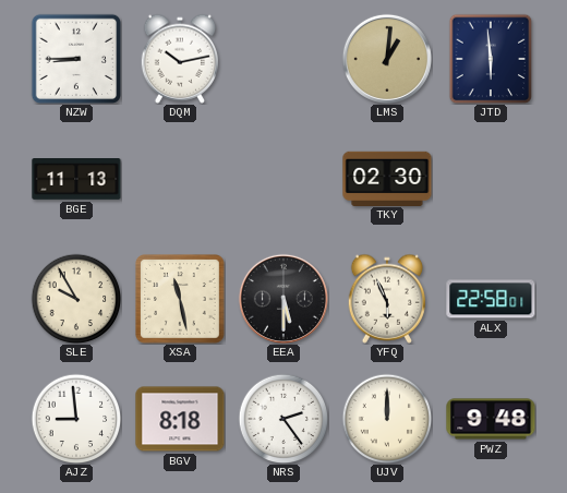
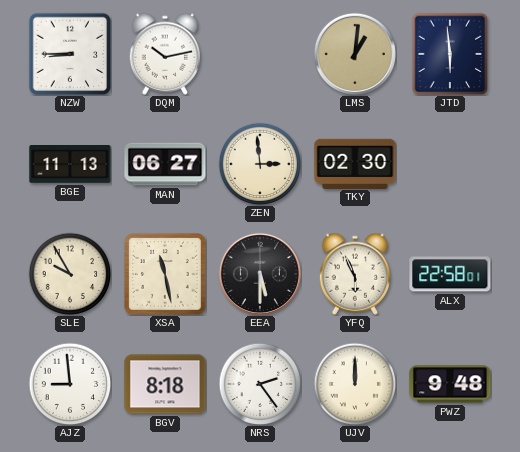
MAN: none -> 06:27
ZEN: none -> 2:59
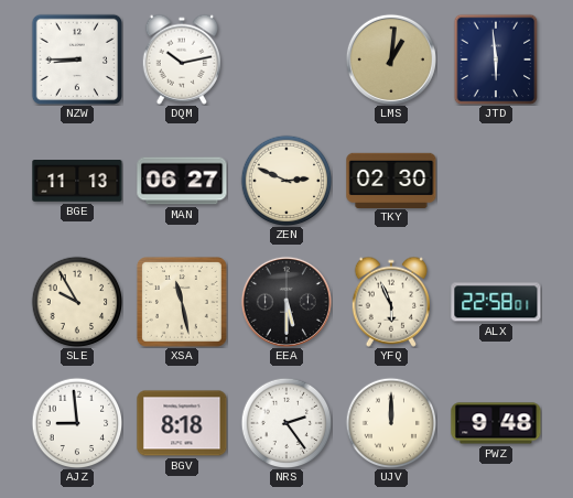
ZEN: 2:59 -> 2:49
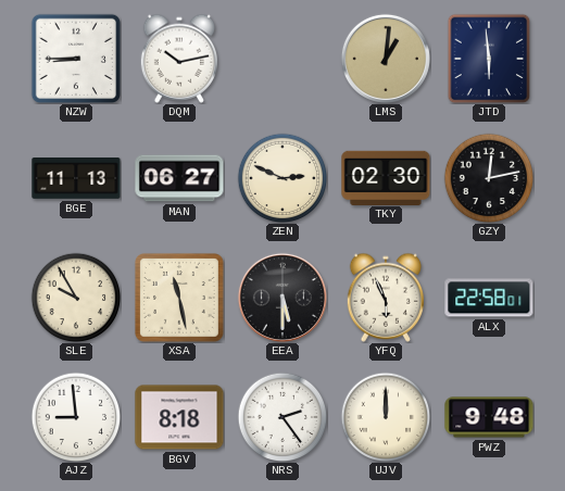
GZY: none -> 12:13
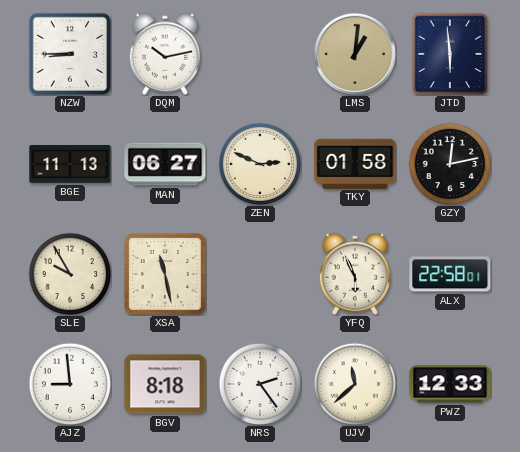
TKY: 02:30 -> 01:58
EEA: 5:30 -> none
UJV: 12:00 -> 11:38
PWZ: 9:48 -> 12:33
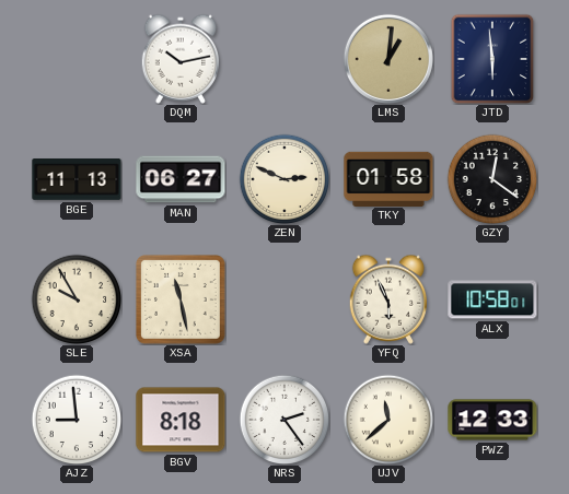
NZW: 8:45 -> none
GZY: 12:13 -> 12:21
ALX: 22:58 -> 10:58
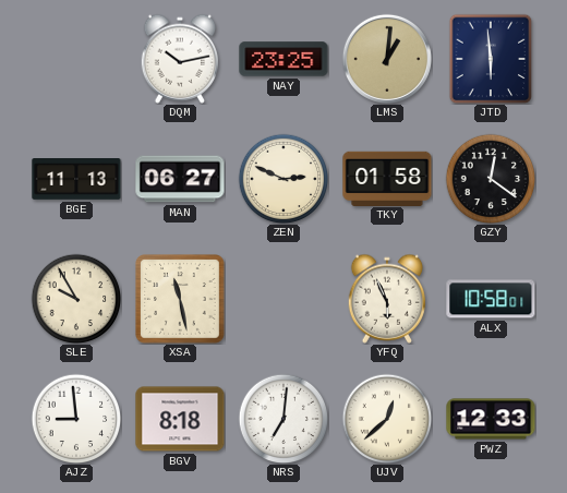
NAY: none -> 23:25
NRS: 2:24 -> 7:01
UJV: 11:38 -> 12:38
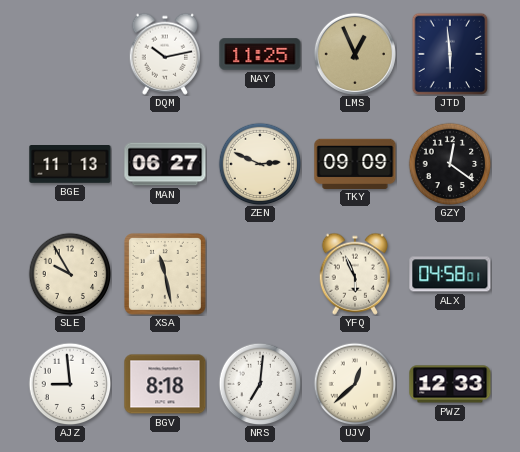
NAY: 23:25 -> 11:25
LMS: 1:01 -> 12:56
TKY: 01:58 -> 09:09
ALX: 10:58 -> 04:58
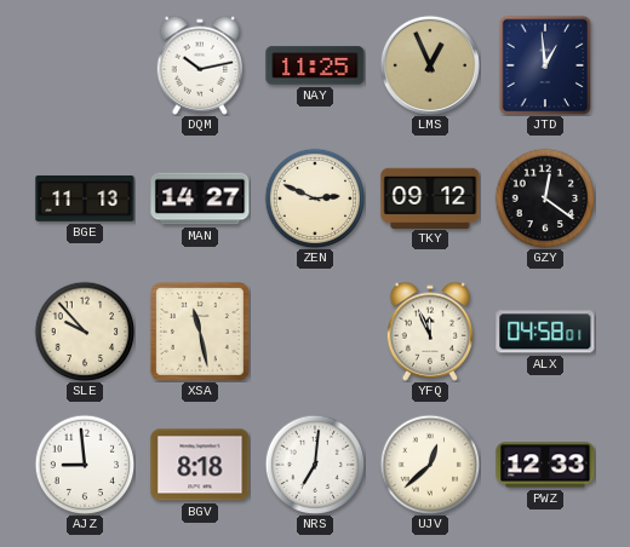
JTD: 5:59 -> 12:59
MAN: 06:27 -> 14:27
TKY: 09:09 -> 09:12
SLE: 9:55 -> 9:53
YFQ: 5:56 -> 11:56
